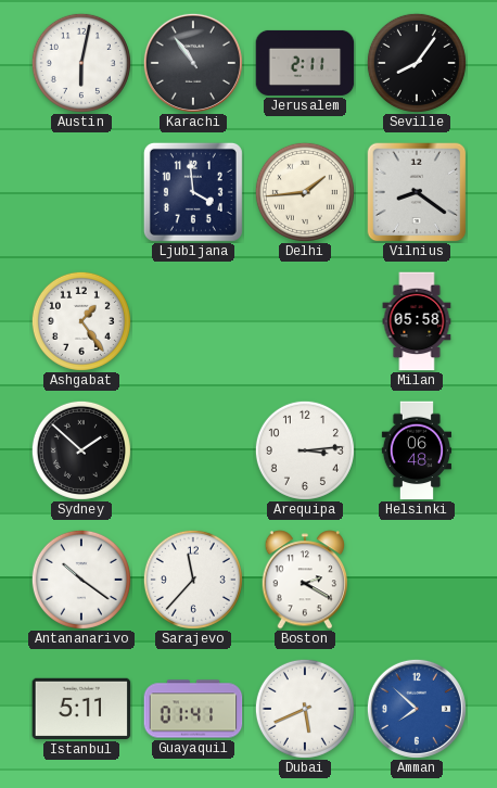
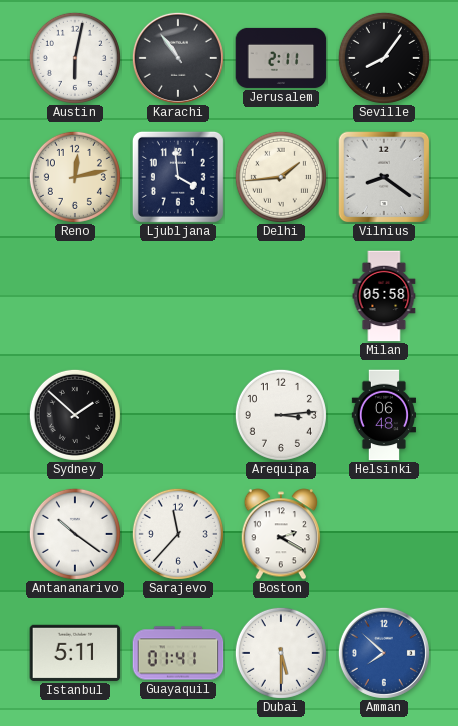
Reno: none -> 12:13
Ashgabat: 1:24 -> none
Dubai: 5:41 -> 5:30
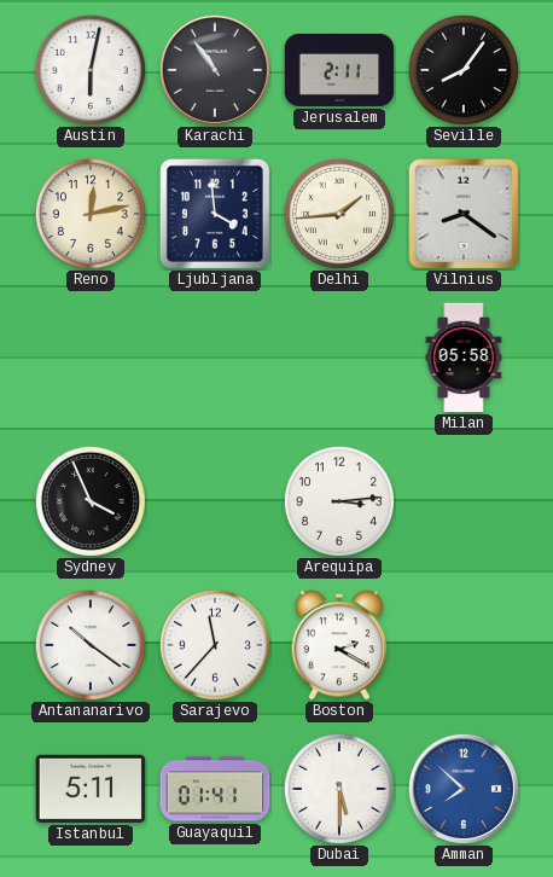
Sydney: 1:52 -> 3:56
Helsinki: 06:48 -> none
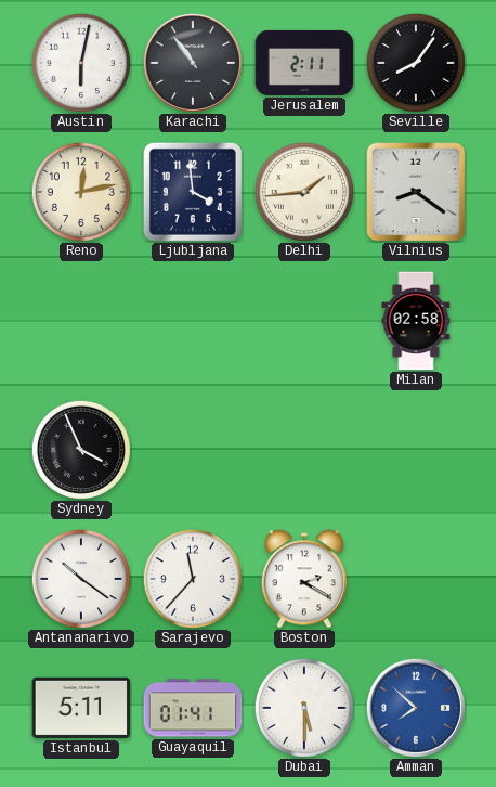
Milan: 05:58 -> 02:58
Arequipa: 3:14 -> none
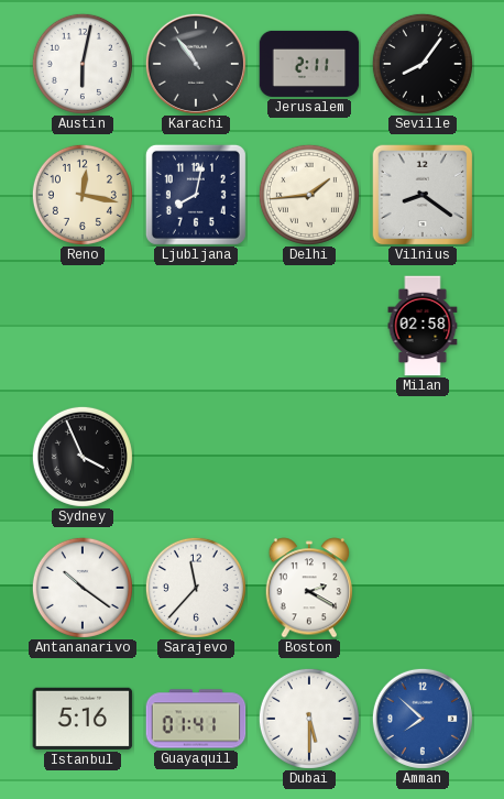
Reno: 12:13 -> 12:17
Ljubljana: 3:59 -> 8:02
Istanbul: 5:11 -> 5:16
